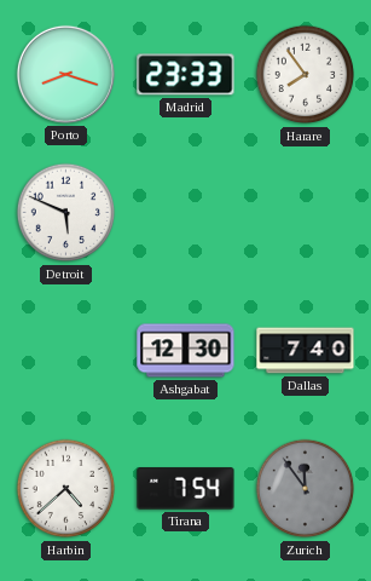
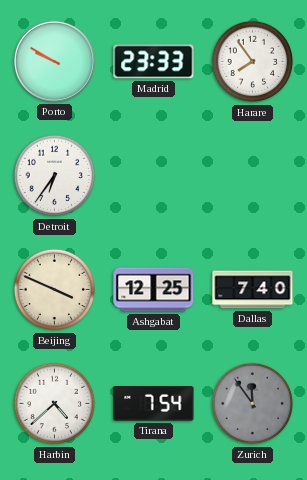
Porto: 8:18 -> 9:50
Detroit: 5:49 -> 6:36
Beijing: none -> 3:49
Ashgabat: 12:30 -> 12:25
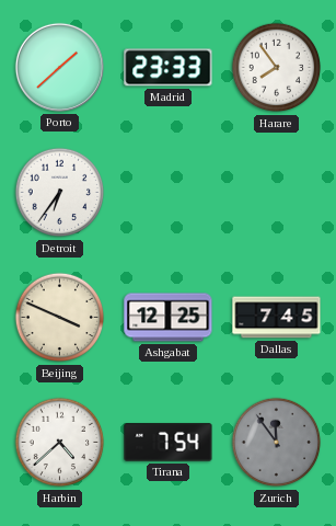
Porto: 9:50 -> 1:38
Dallas: 7:40 -> 7:45
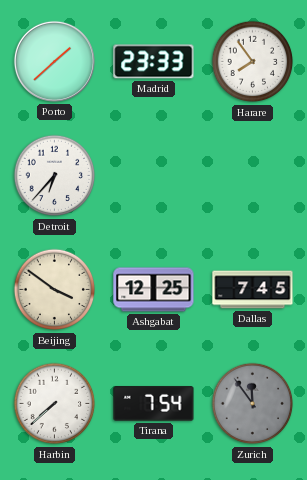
Detroit: 6:36 -> 6:37
Beijing: 3:49 -> 3:51
Harbin: 4:38 -> 7:38
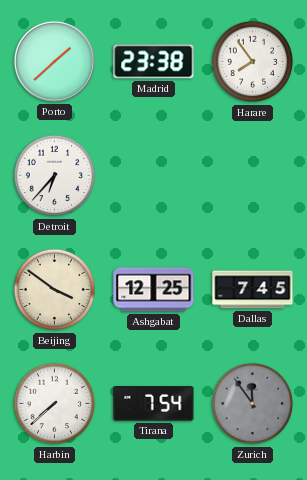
Madrid: 23:33 -> 23:38
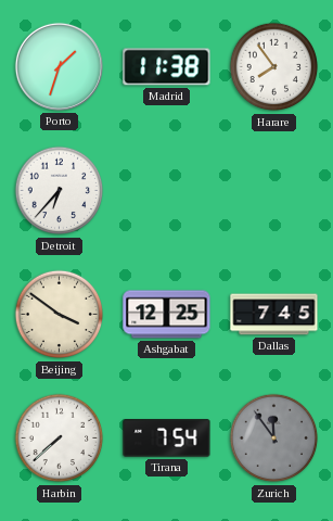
Porto: 1:38 -> 1:33
Madrid: 23:38 -> 11:38
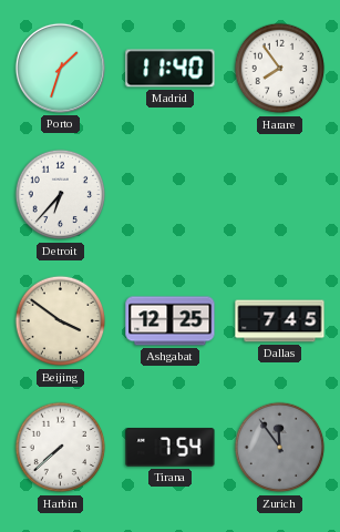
Madrid: 11:38 -> 11:40
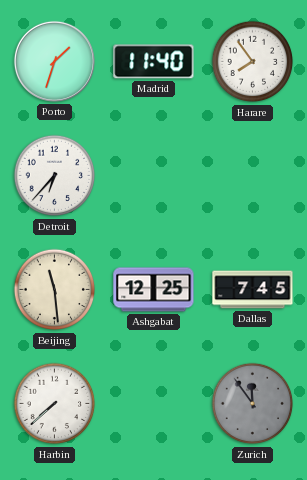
Beijing: 3:51 -> 11:29
Tirana: 7:54 -> none
